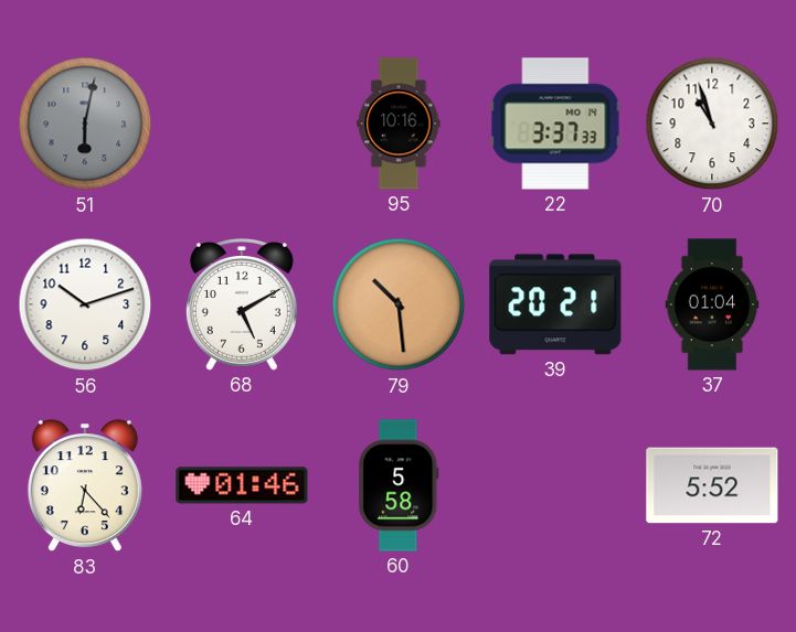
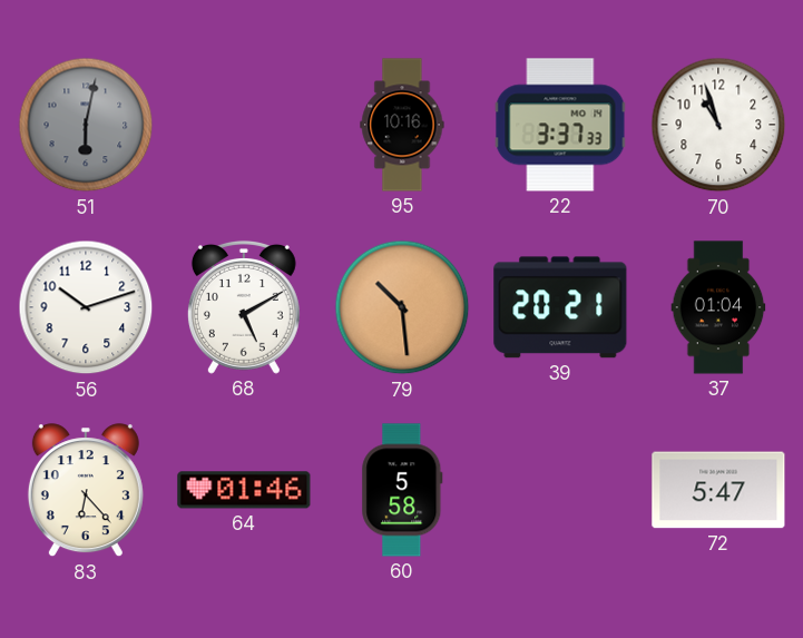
72: 5:52 -> 5:47
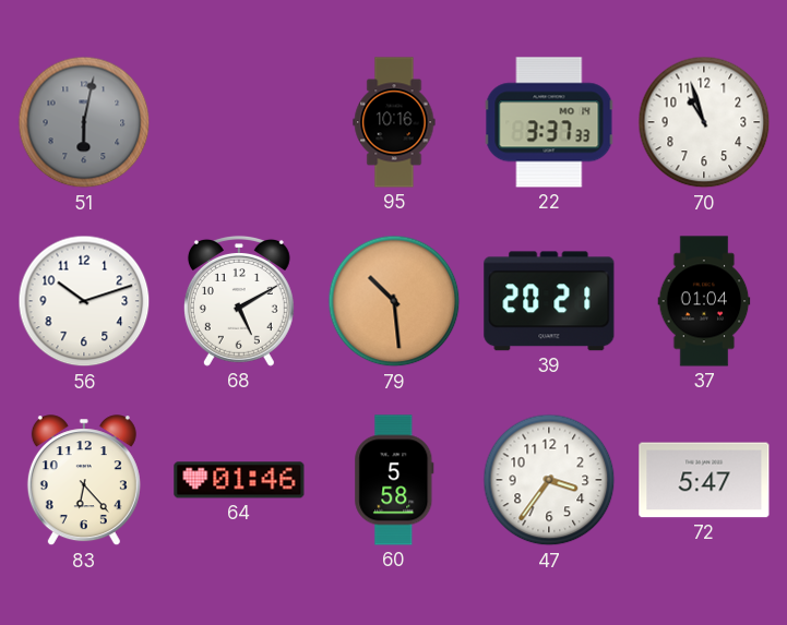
47: none -> 3:36
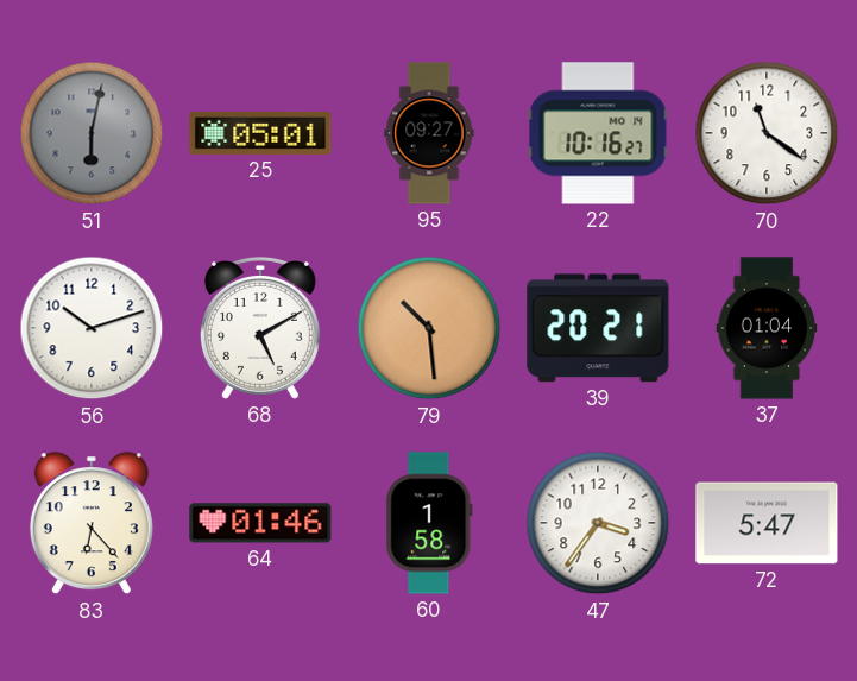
25: none -> 05:01
95: 10:16 -> 09:27
22: 3:37 -> 10:16
70: 10:57 -> 11:21
60: 5:58 -> 1:58
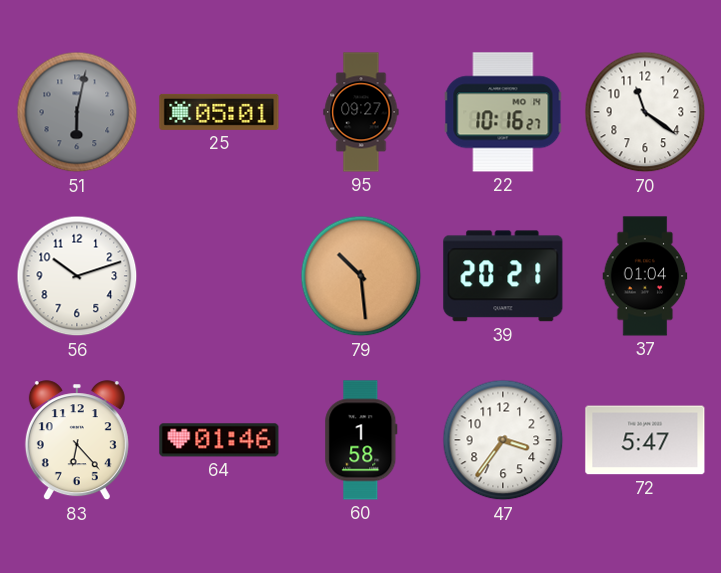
68: 5:10 -> none
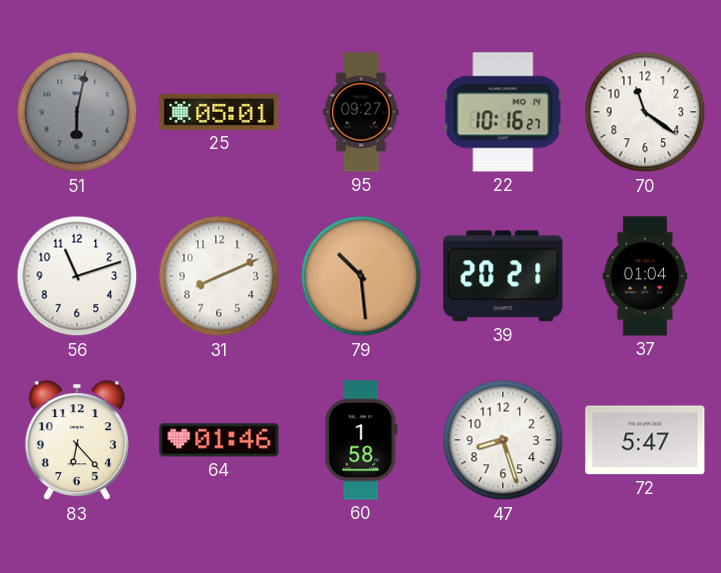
56: 10:12 -> 11:12
31: none -> 8:11
47: 3:36 -> 8:27
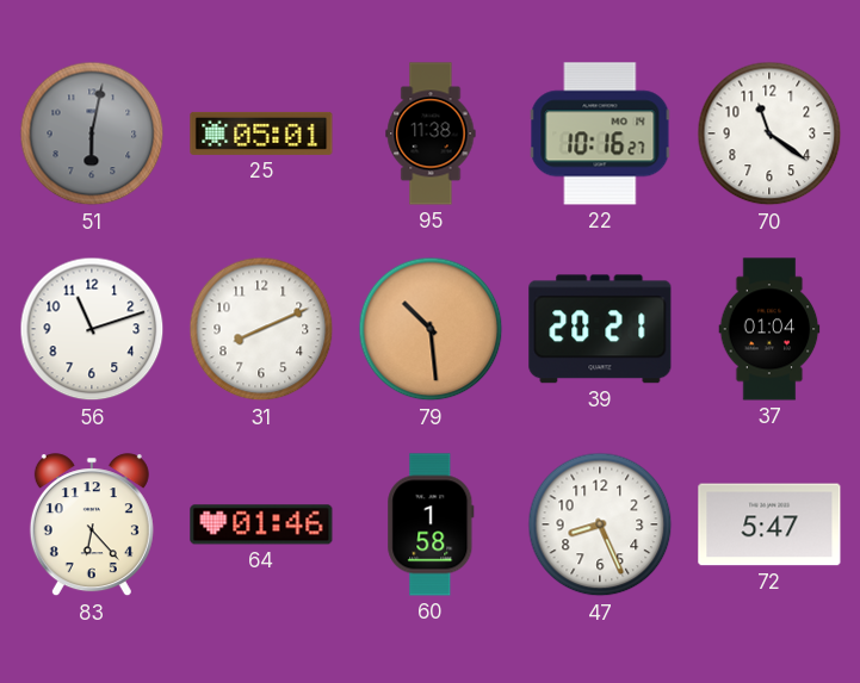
95: 09:27 -> 11:38
47: 8:27 -> 8:26
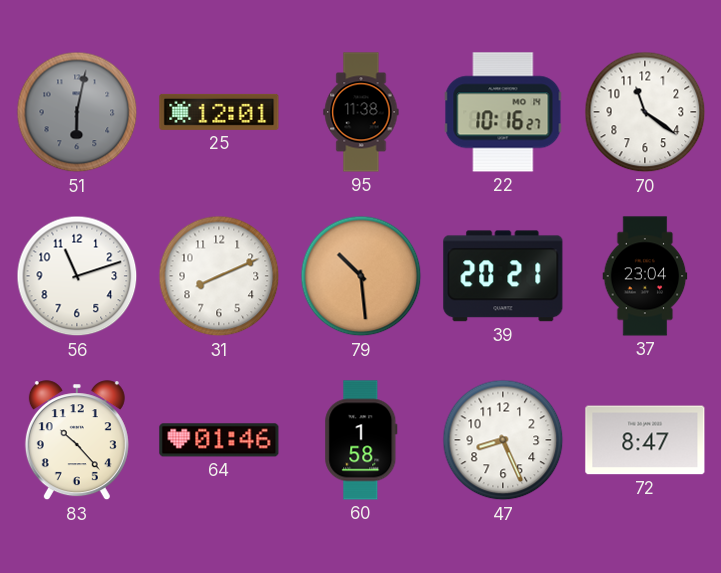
25: 05:01 -> 12:01
37: 01:04 -> 23:04
83: 6:23 -> 10:23
72: 5:47 -> 8:47
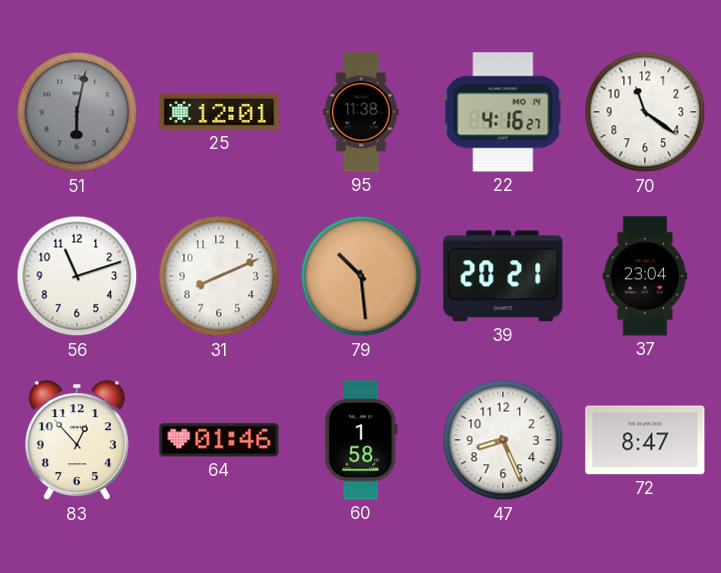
22: 10:16 -> 4:16
83: 10:23 -> 12:53
